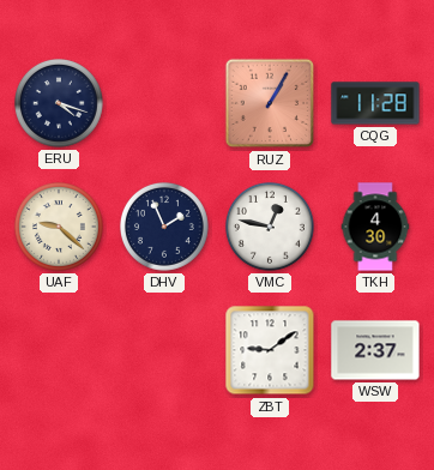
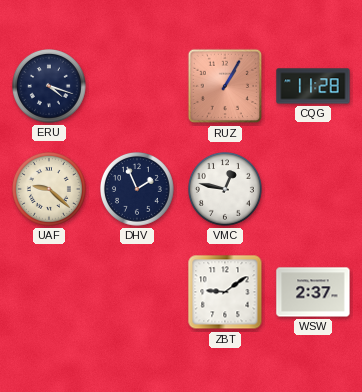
TKH: 4:30 -> none
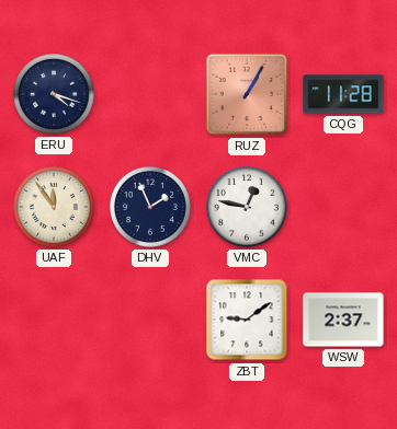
UAF: 9:22 -> 11:54
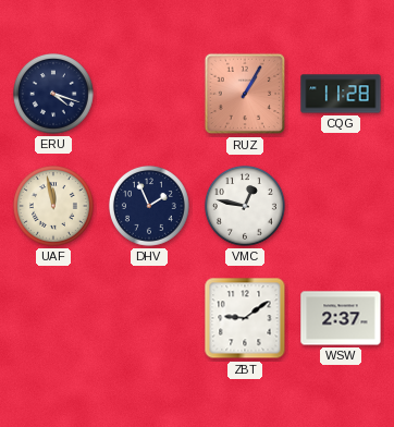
UAF: 11:54 -> 11:58
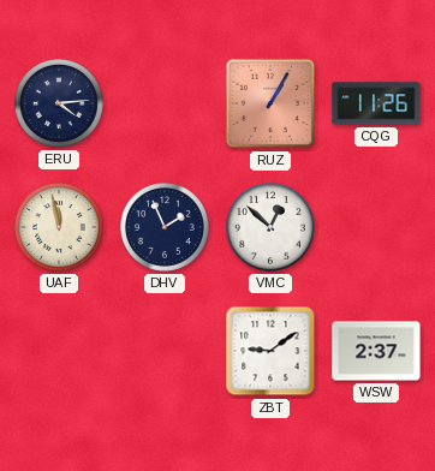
ERU: 4:18 -> 4:14
CQG: 11:28 -> 11:26
VMC: 12:47 -> 12:52
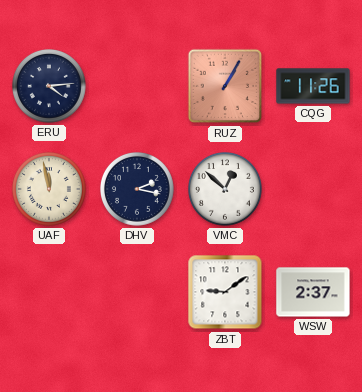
DHV: 1:56 -> 2:17
